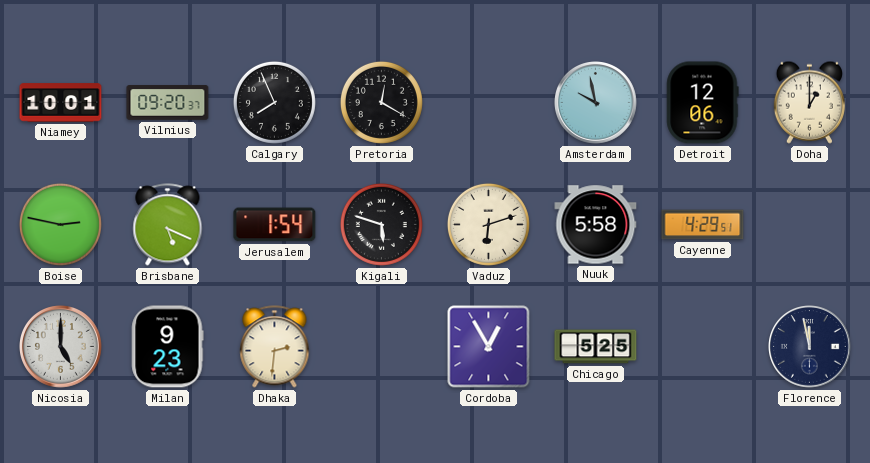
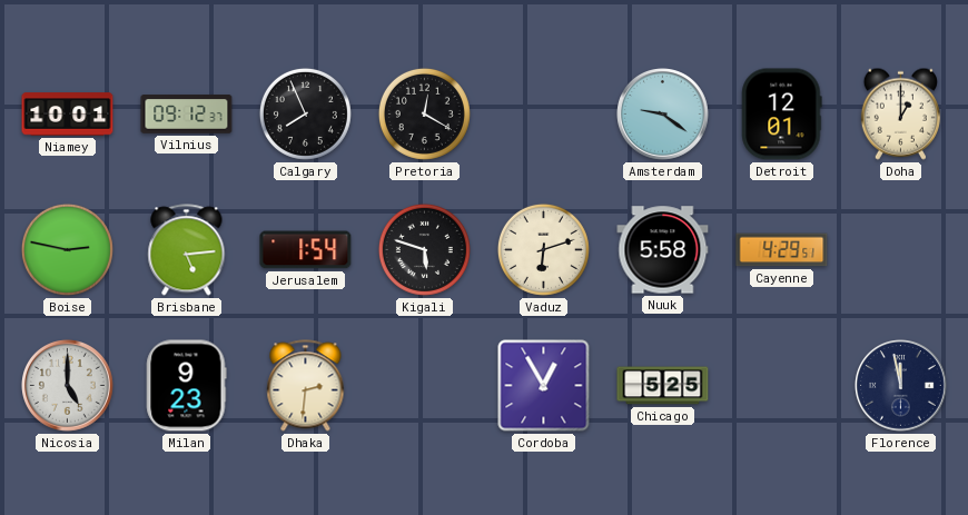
Vilnius: 09:20 -> 09:12
Amsterdam: 9:58 -> 9:21
Detroit: 12:06 -> 12:01
Brisbane: 5:19 -> 5:14
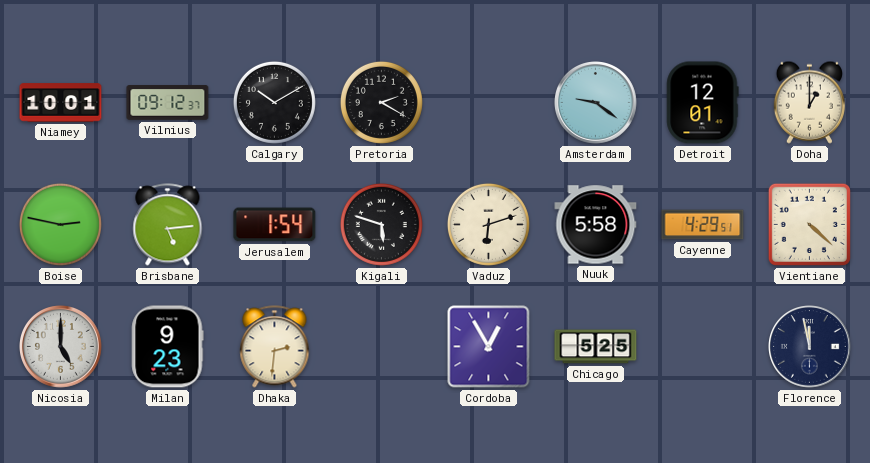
Calgary: 7:56 -> 10:10
Pretoria: 12:20 -> 2:20
Vientiane: none -> 4:22
